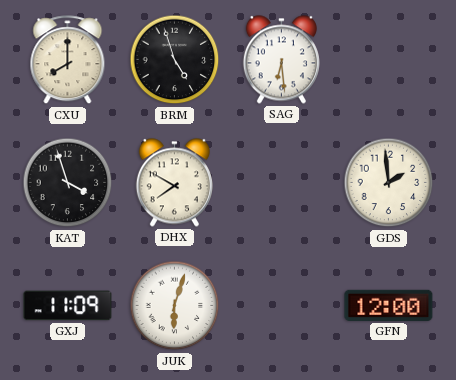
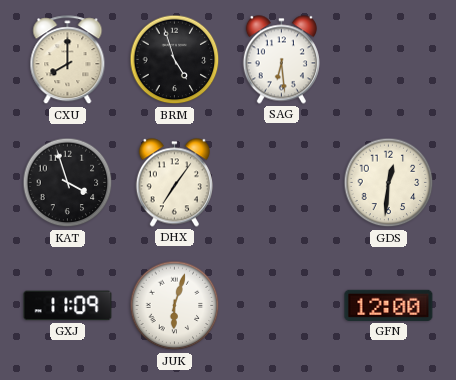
DHX: 7:50 -> 7:06
GDS: 1:59 -> 12:31
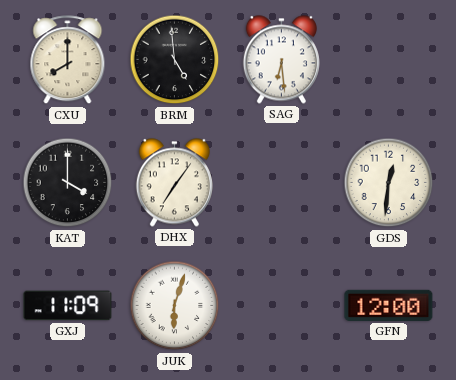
BRM: 4:57 -> 4:59
KAT: 3:57 -> 4:00
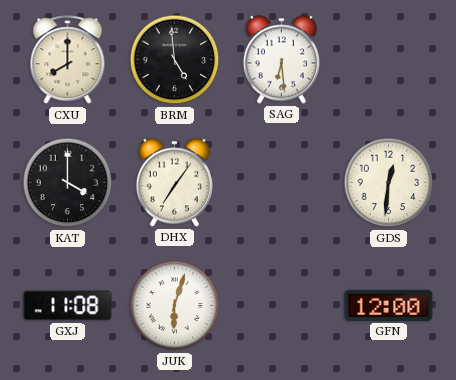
GXJ: 11:09 -> 11:08
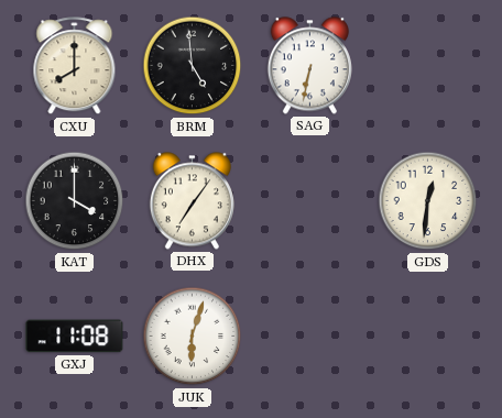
SAG: 6:29 -> 6:32
GFN: 12:00 -> none
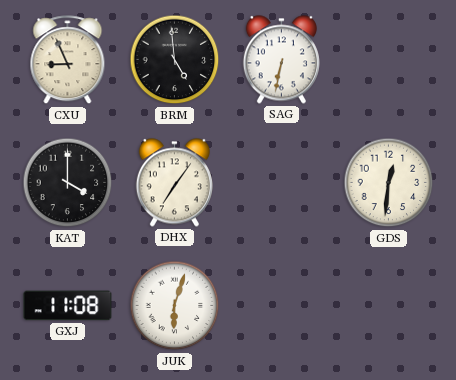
CXU: 8:00 -> 8:56
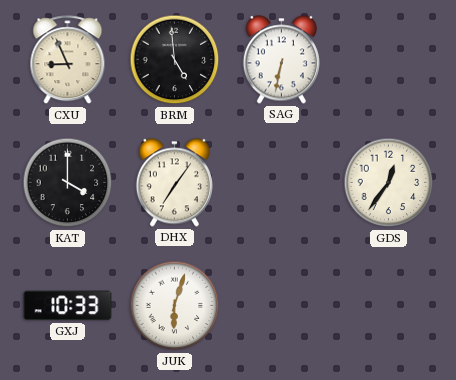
GDS: 12:31 -> 12:36
GXJ: 11:08 -> 10:33
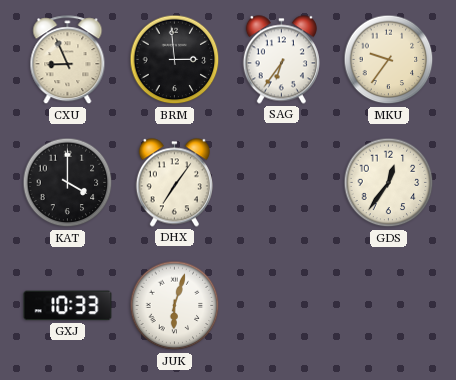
BRM: 4:59 -> 2:59
SAG: 6:32 -> 6:36
MKU: none -> 9:36
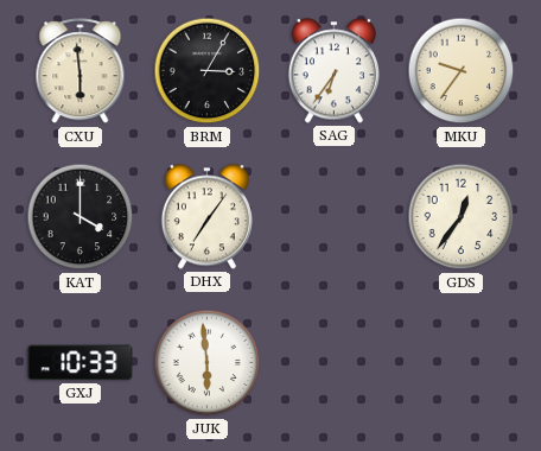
CXU: 8:56 -> 5:59
BRM: 2:59 -> 3:05
JUK: 6:03 -> 5:59
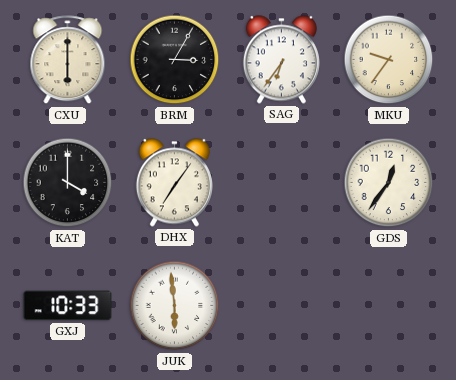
CXU: 5:59 -> 6:00
